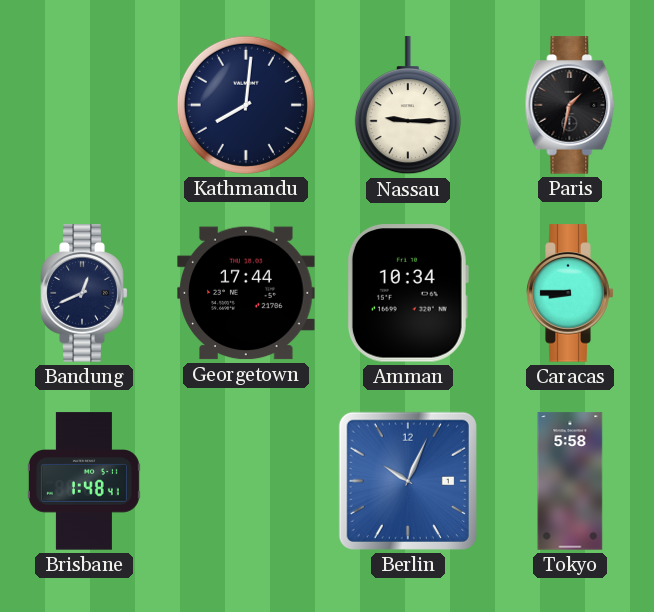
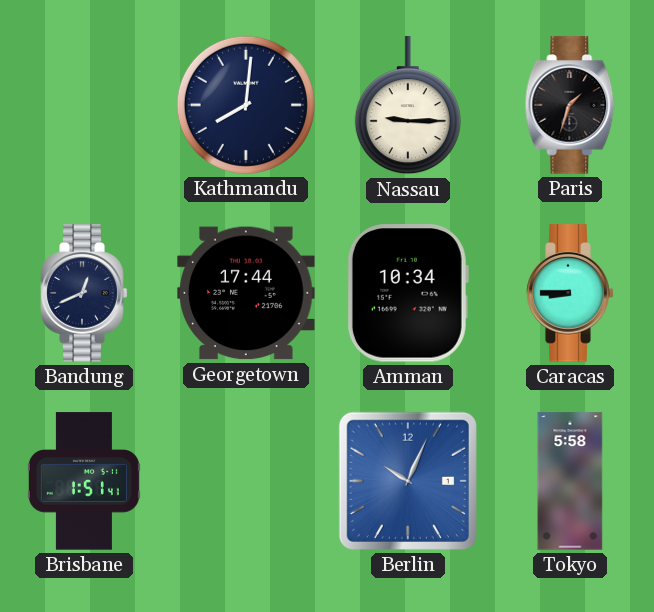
Paris: 1:32 -> 1:33
Brisbane: 1:48 -> 1:51
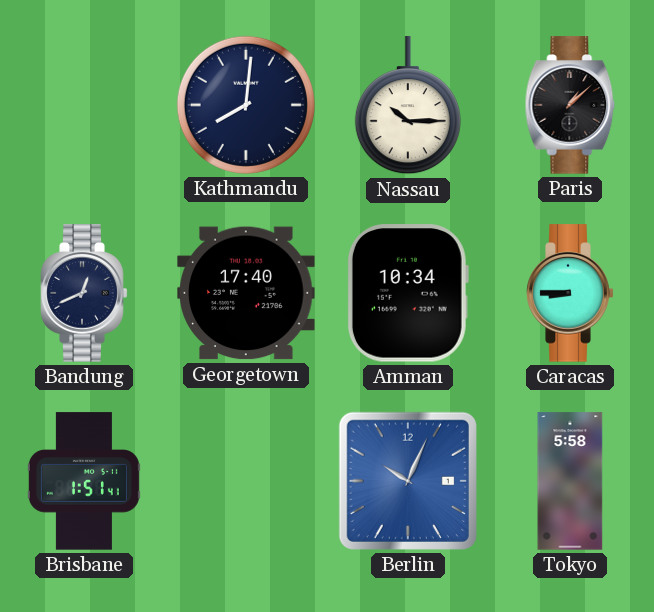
Nassau: 9:15 -> 10:15
Paris: 1:33 -> 1:08
Georgetown: 17:44 -> 17:40
